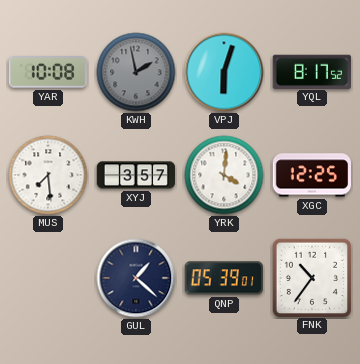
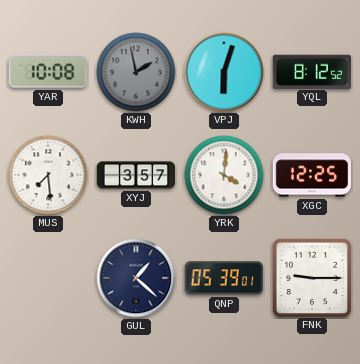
YQL: 8:17 -> 8:12
FNK: 10:36 -> 9:15
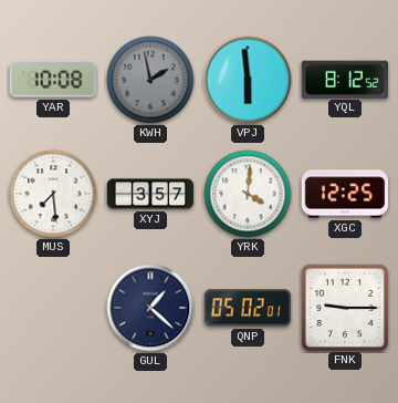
VPJ: 6:03 -> 5:59
QNP: 05:39 -> 05:02
